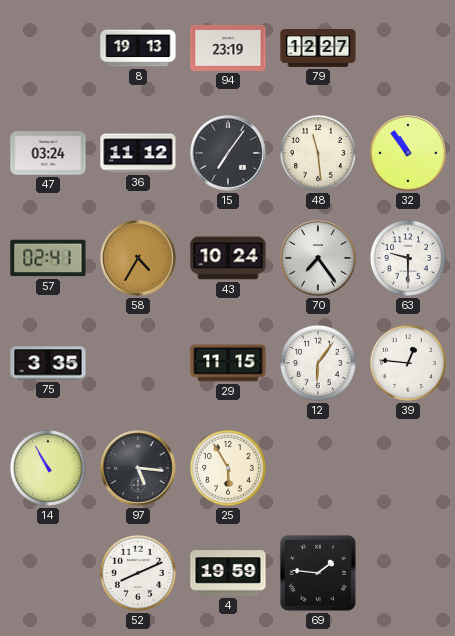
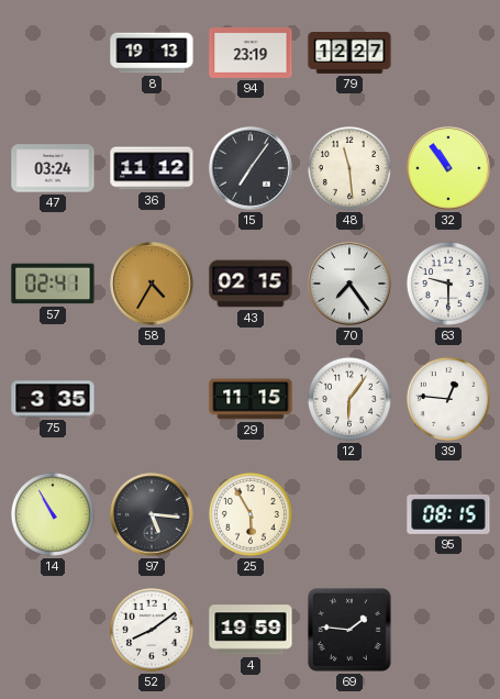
43: 10:24 -> 02:15
95: none -> 08:15
52: 8:11 -> 8:09
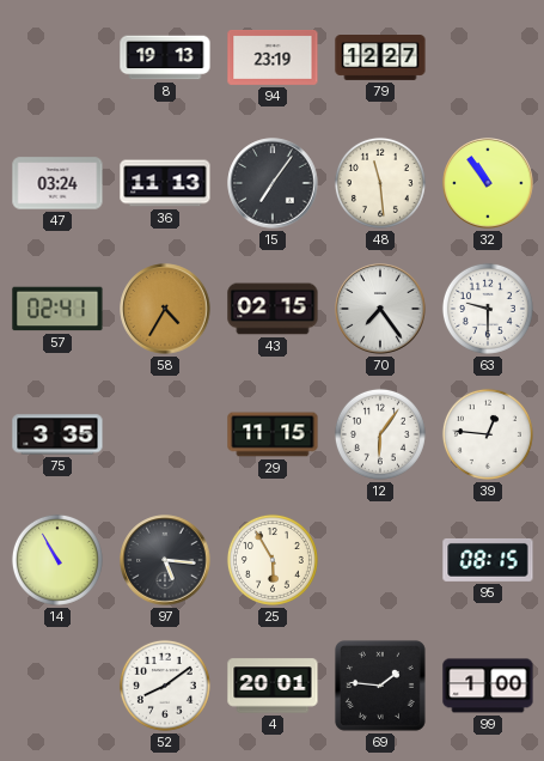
36: 11:12 -> 11:13
4: 19:59 -> 20:01
99: none -> 1:00
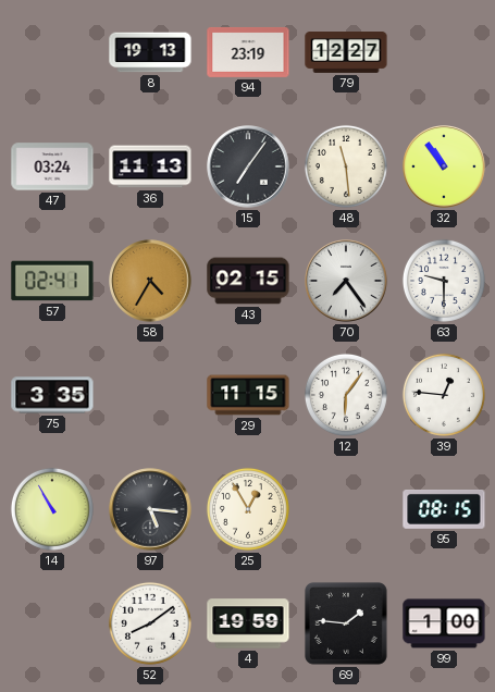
25: 5:55 -> 12:55
4: 20:01 -> 19:59
